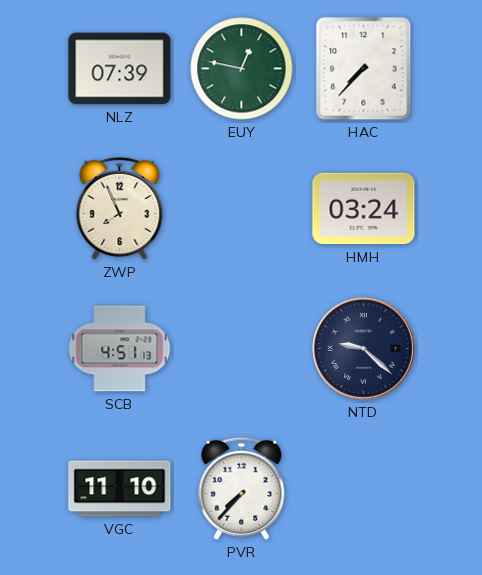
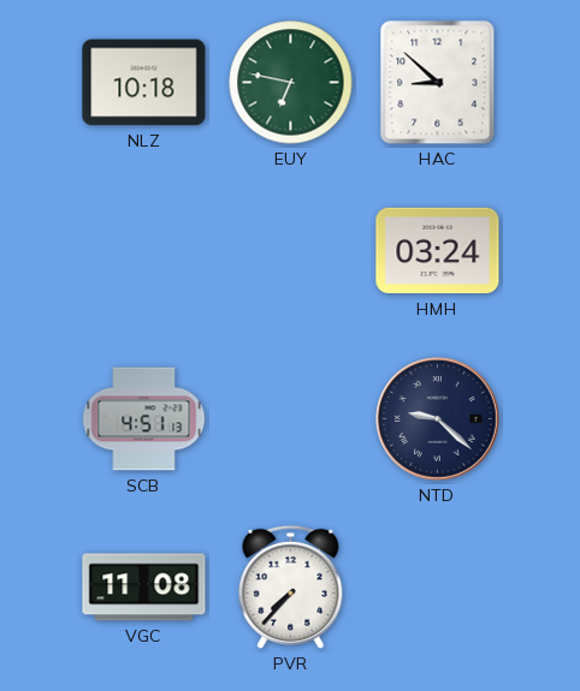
NLZ: 07:39 -> 10:18
EUY: 12:47 -> 6:47
HAC: 7:37 -> 8:52
ZWP: 7:56 -> none
VGC: 11:10 -> 11:08
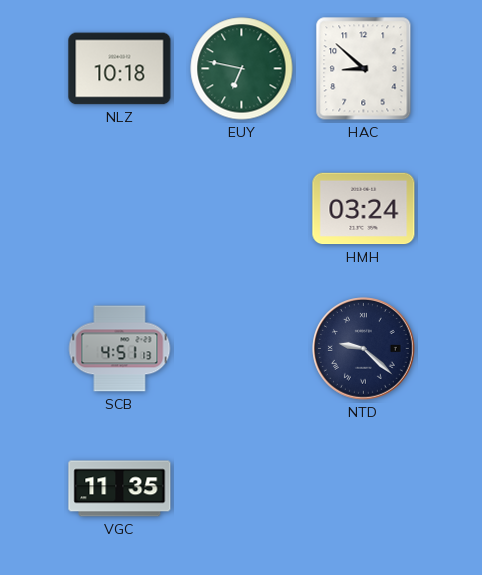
VGC: 11:08 -> 11:35
PVR: 7:37 -> none
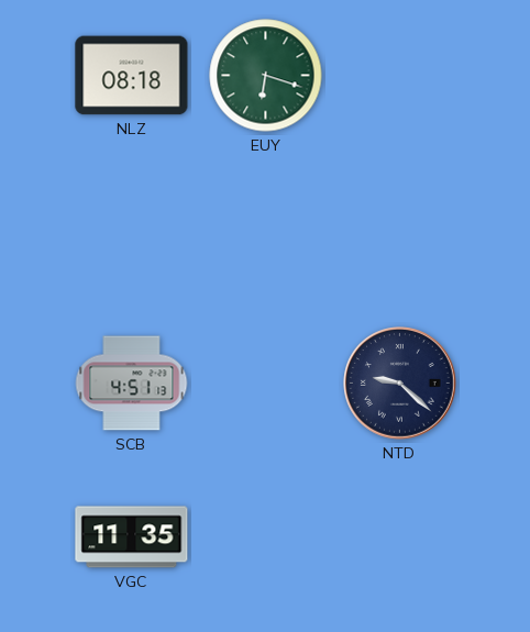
NLZ: 10:18 -> 08:18
EUY: 6:47 -> 6:18
HAC: 8:52 -> none
HMH: 03:24 -> none
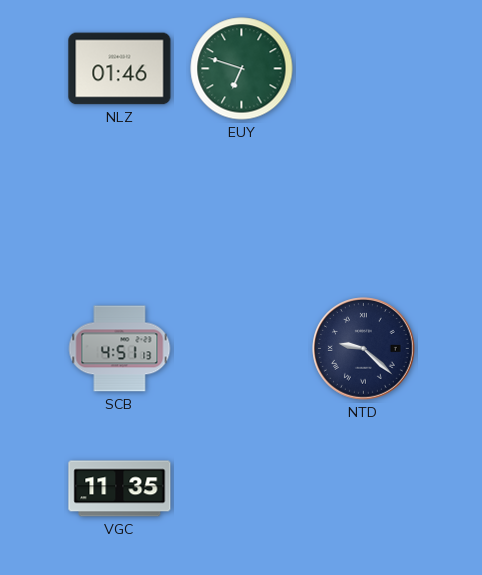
NLZ: 08:18 -> 01:46
EUY: 6:18 -> 6:48
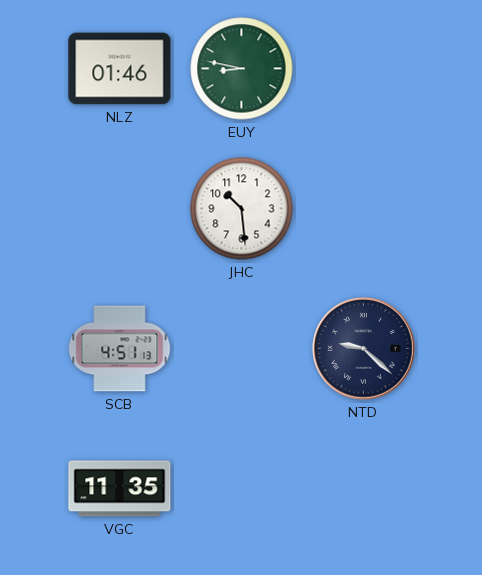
EUY: 6:48 -> 8:47
JHC: none -> 10:29
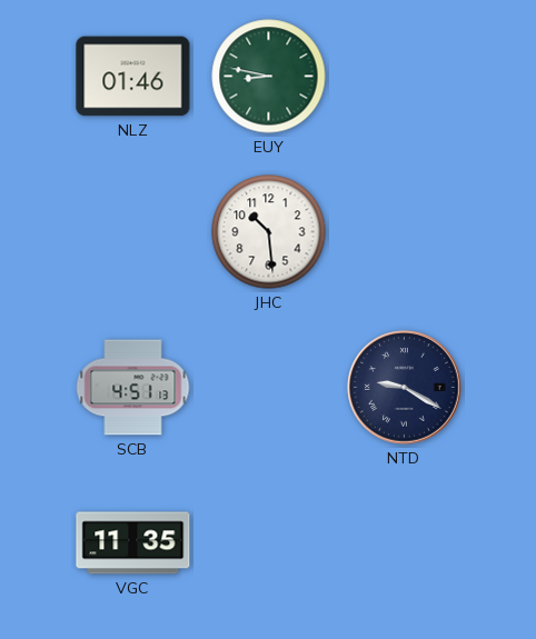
NTD: 9:22 -> 9:20
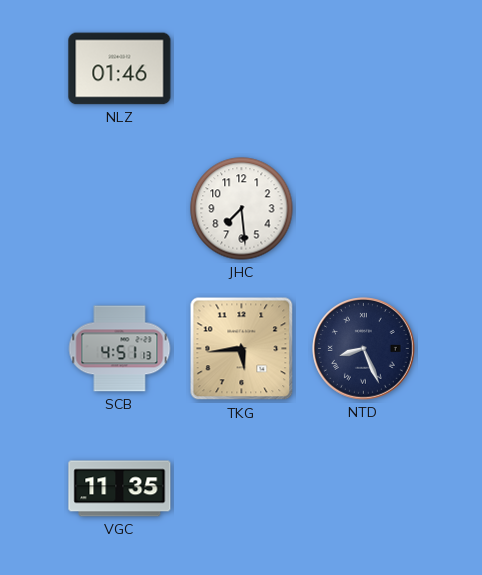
EUY: 8:47 -> none
JHC: 10:29 -> 7:29
TKG: none -> 5:44
NTD: 9:20 -> 8:26
